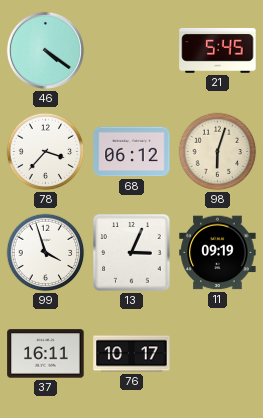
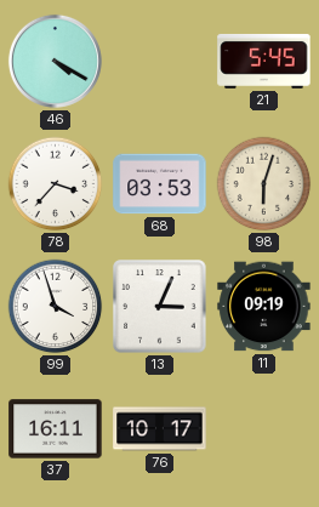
46: 4:21 -> 4:20
68: 06:12 -> 03:53
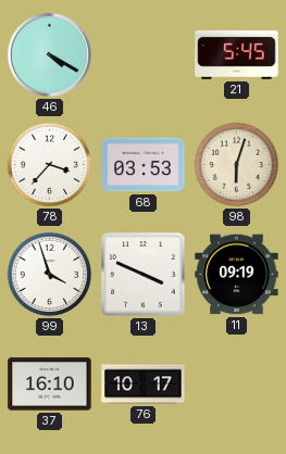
13: 3:04 -> 3:49
37: 16:11 -> 16:10
